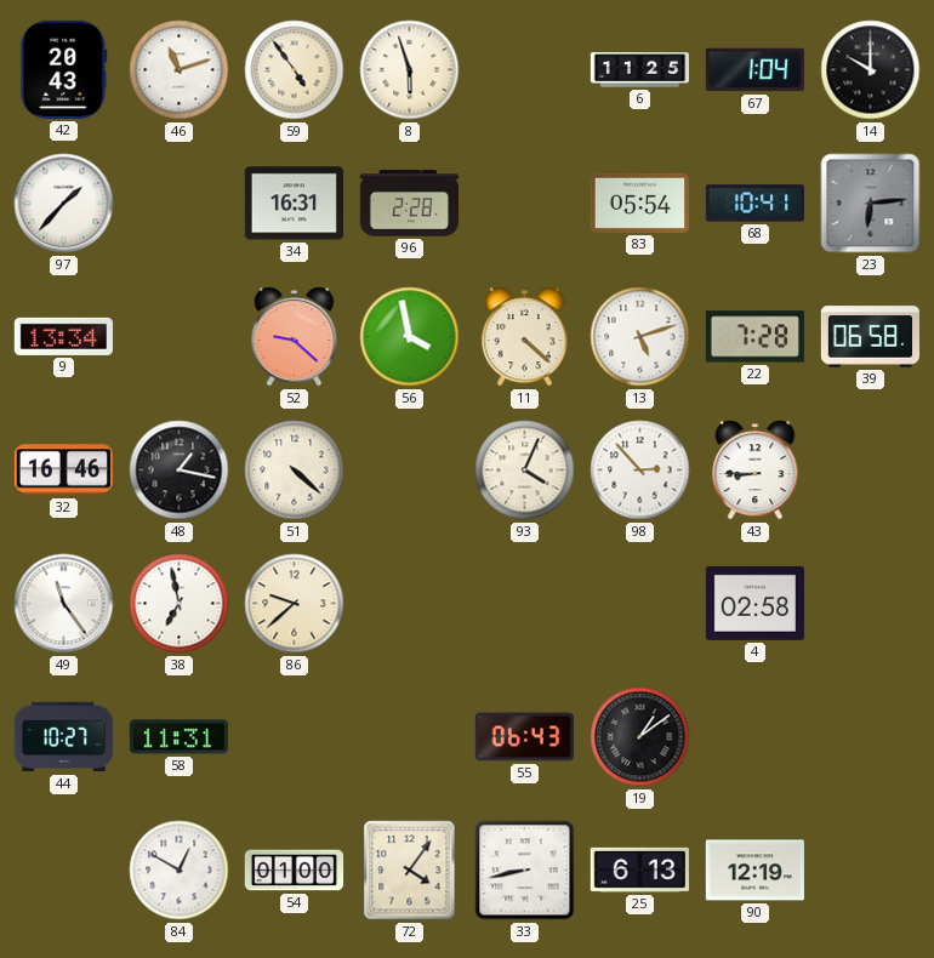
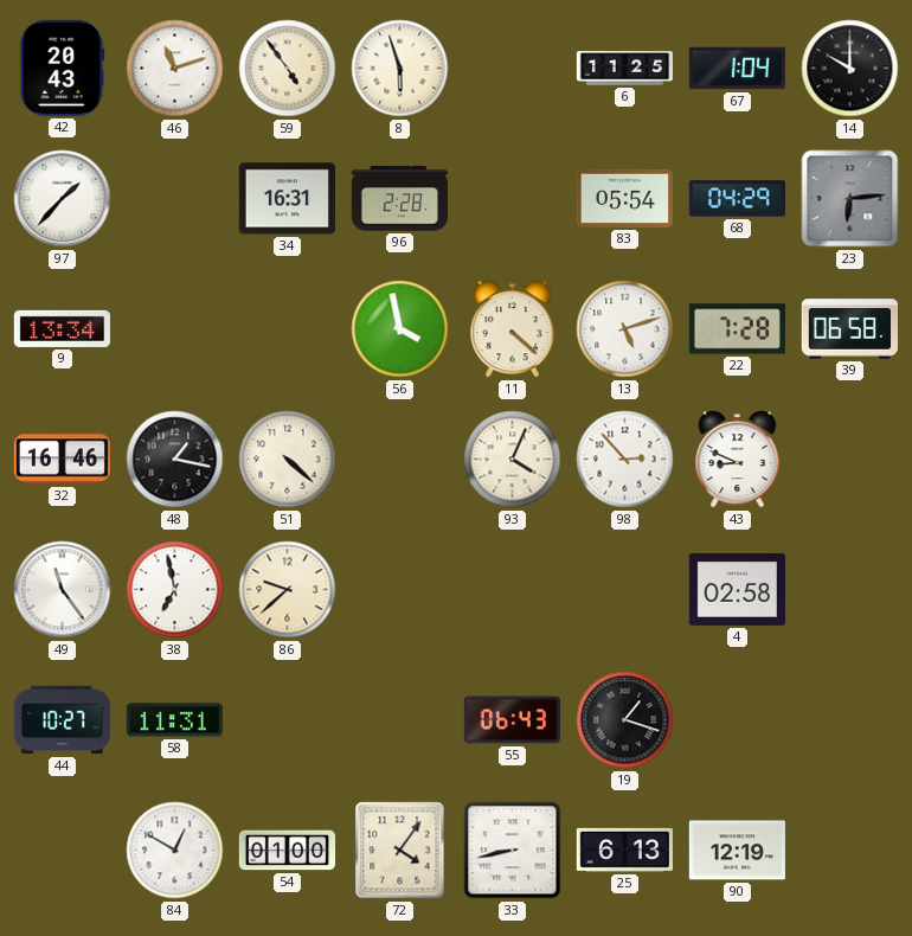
68: 10:41 -> 04:29
52: 9:22 -> none
43: 8:45 -> 8:49
19: 1:09 -> 1:18
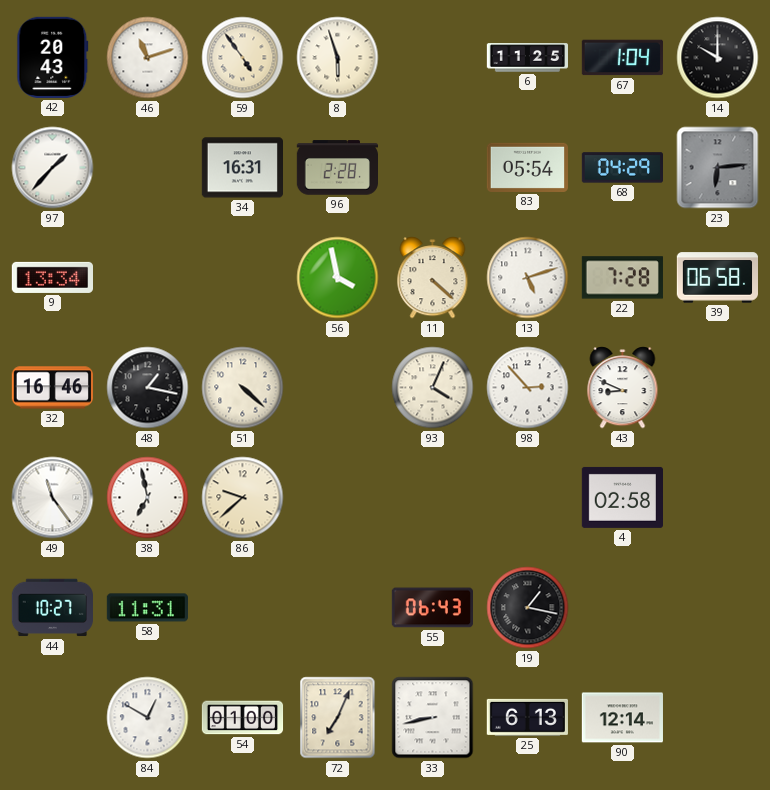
19: 1:18 -> 1:17
72: 4:06 -> 7:04
90: 12:19 -> 12:14
